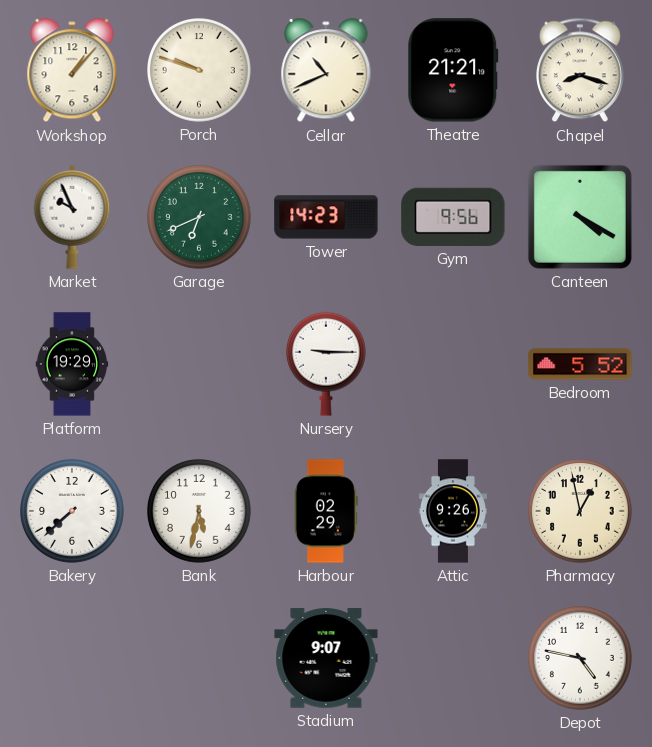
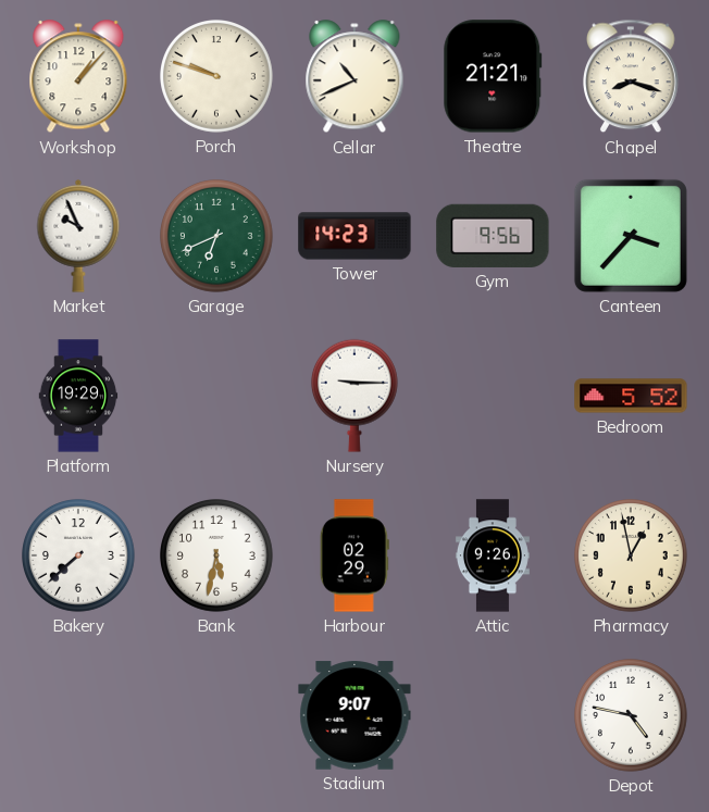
Canteen: 4:20 -> 3:37
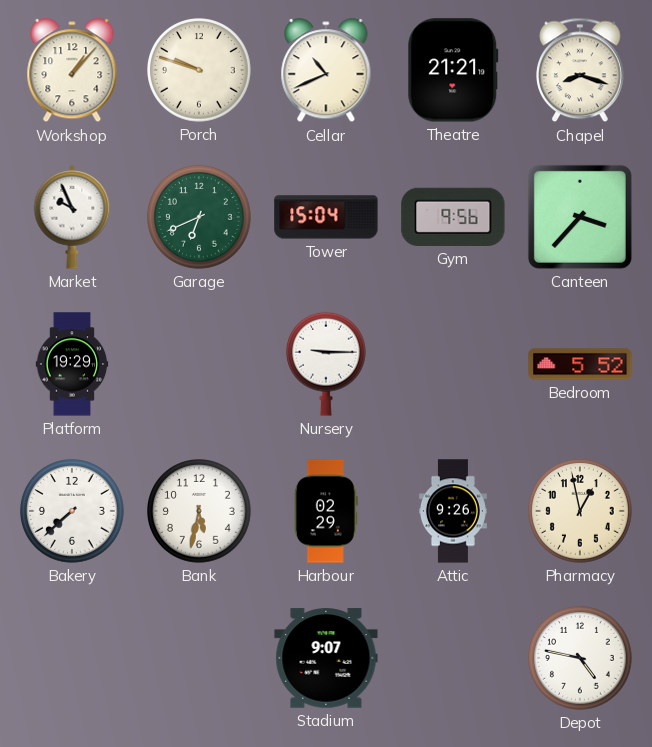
Tower: 14:23 -> 15:04
